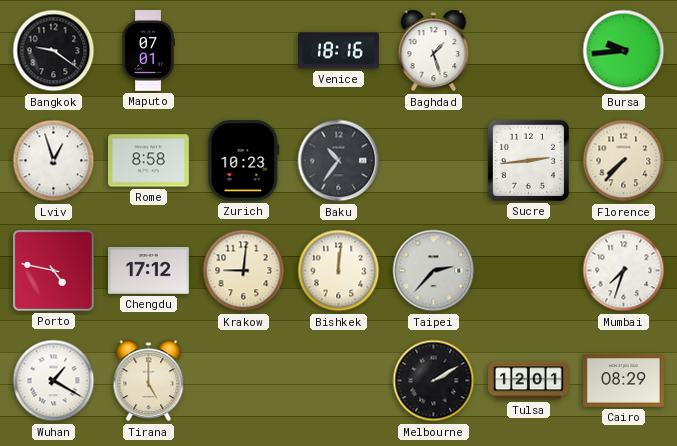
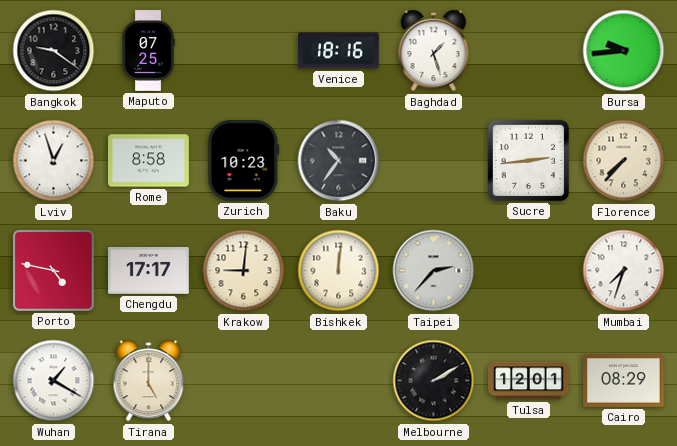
Maputo: 07:01 -> 07:25
Chengdu: 17:12 -> 17:17
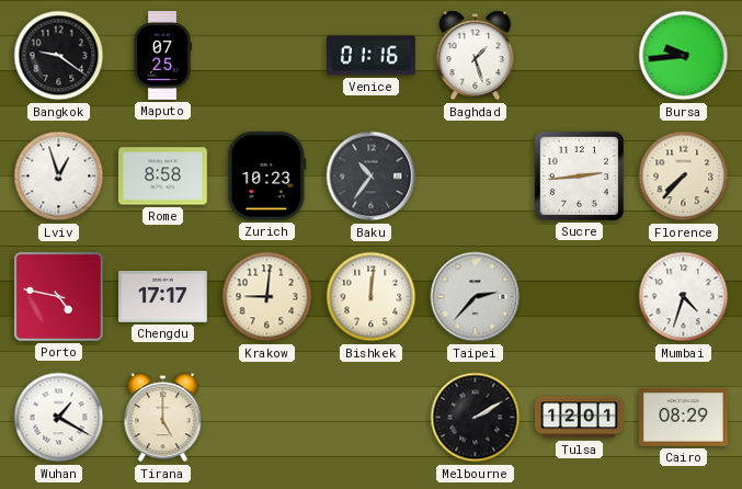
Venice: 18:16 -> 01:16
Mumbai: 7:33 -> 4:33
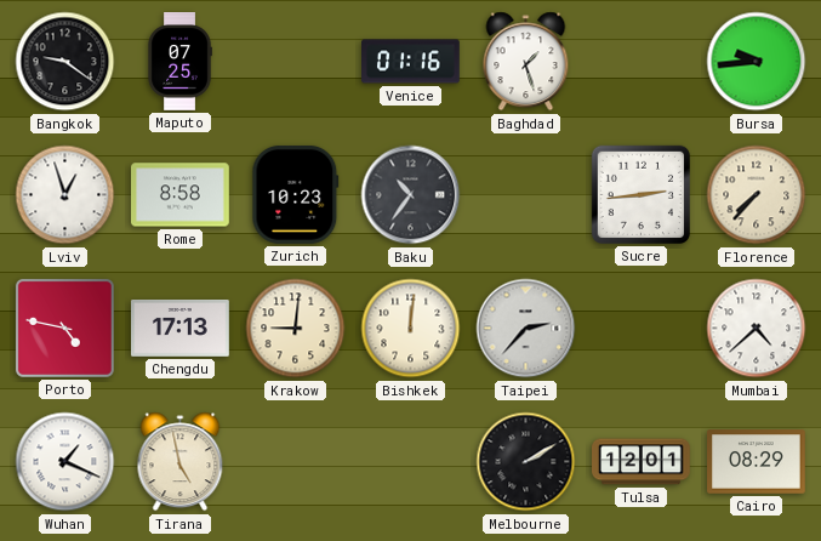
Chengdu: 17:17 -> 17:13
Mumbai: 4:33 -> 4:38
Wuhan: 1:20 -> 1:19
Tirana: 5:00 -> 4:58
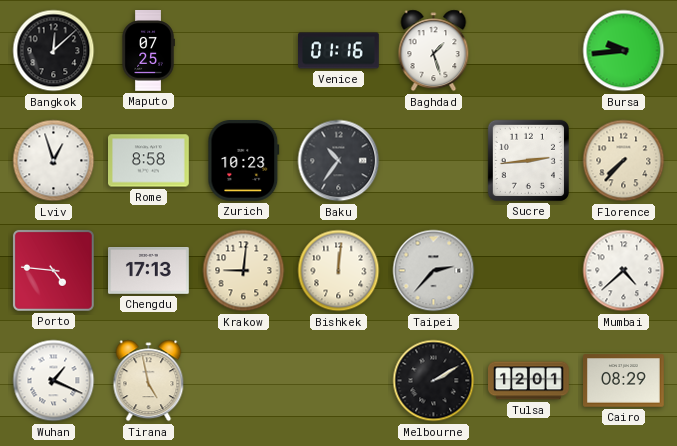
Bangkok: 9:21 -> 12:08
Porto: 4:47 -> 4:46
